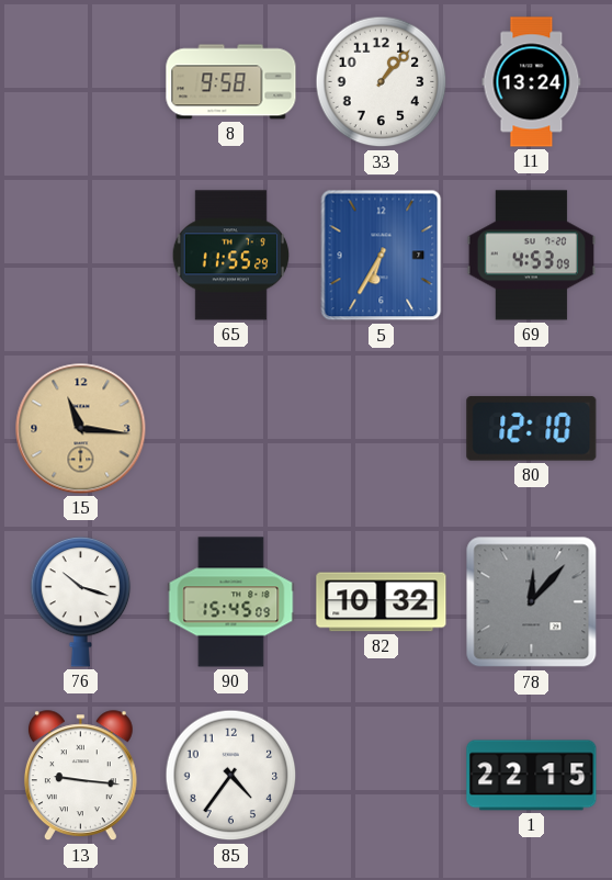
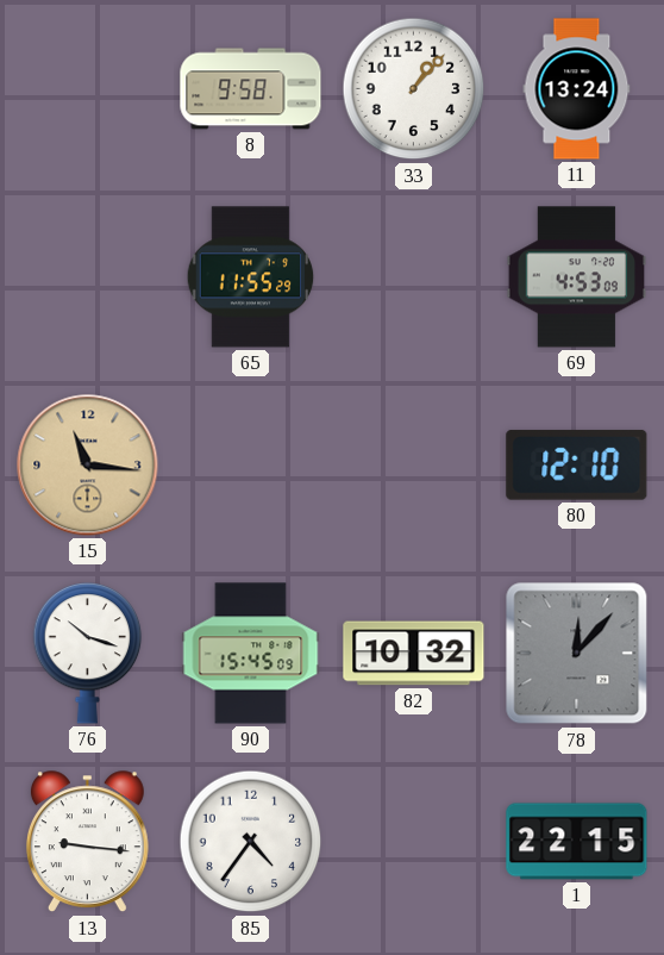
5: 6:35 -> none
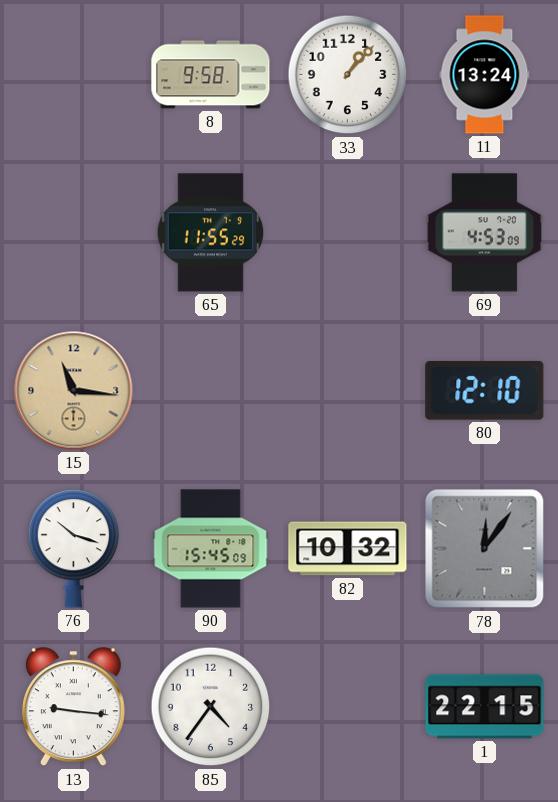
78: 12:07 -> 12:06
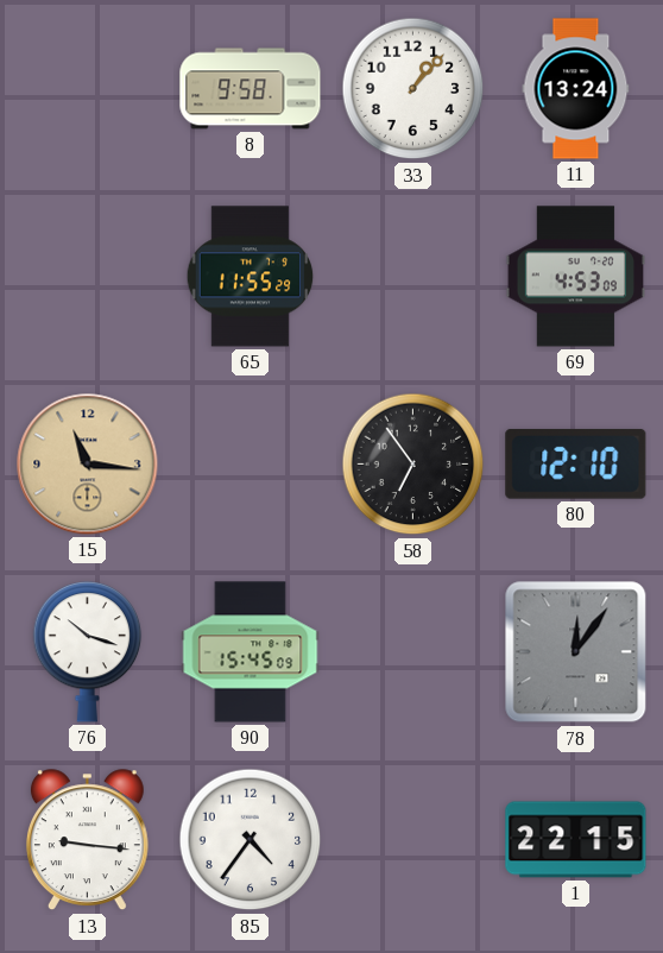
58: none -> 6:54
82: 10:32 -> none
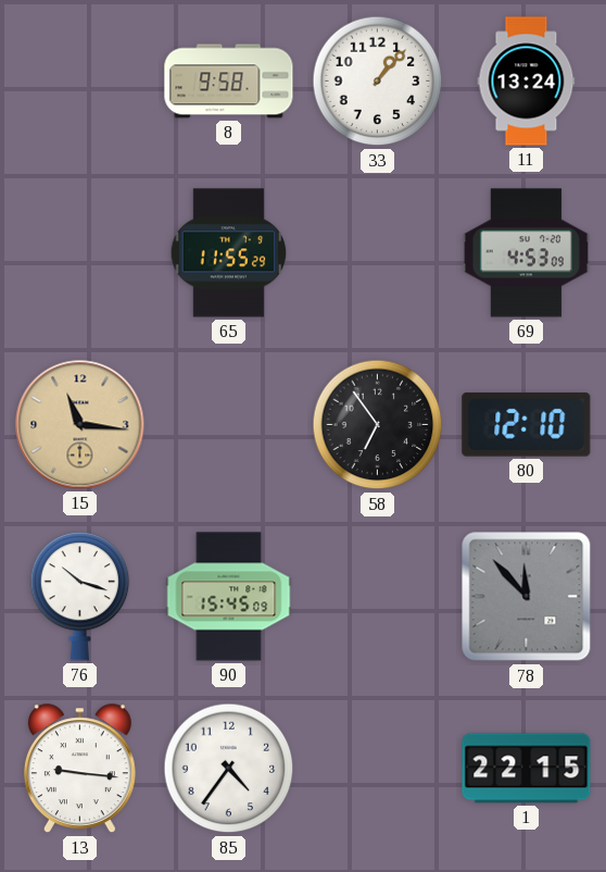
78: 12:06 -> 11:53
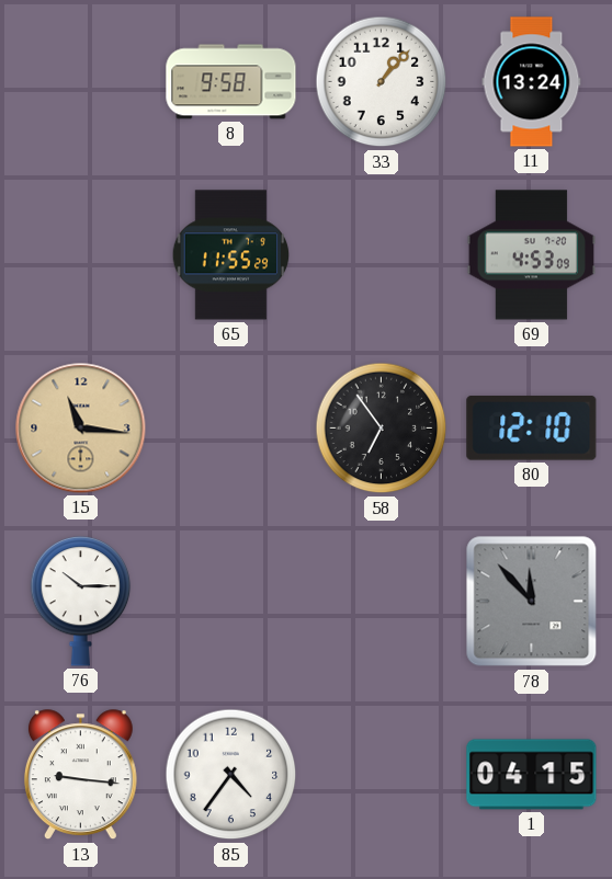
76: 10:18 -> 10:15
90: 15:45 -> none
1: 22:15 -> 04:15
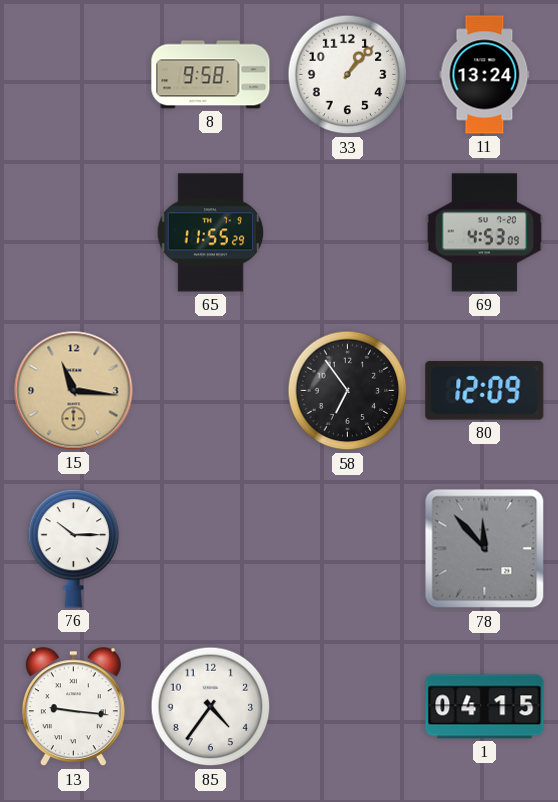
80: 12:10 -> 12:09
